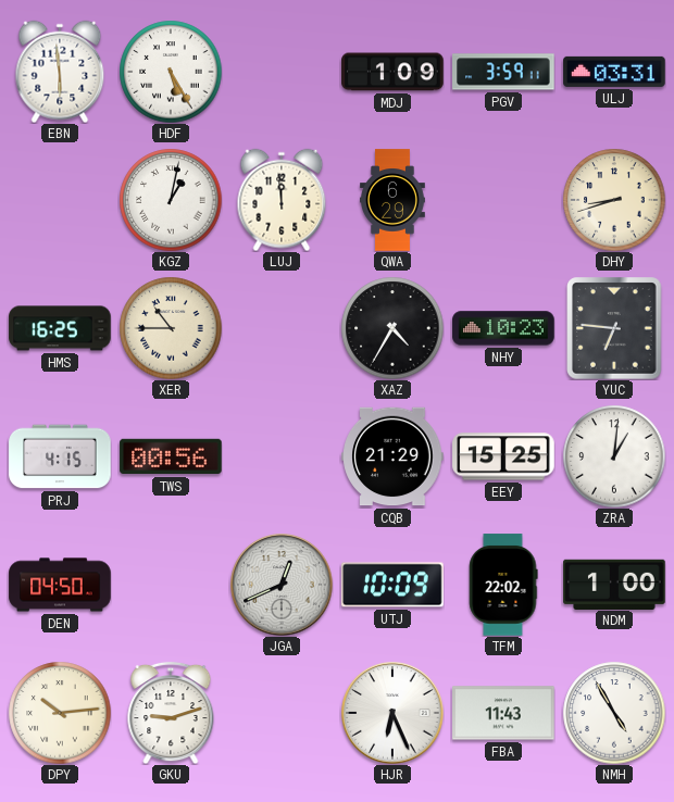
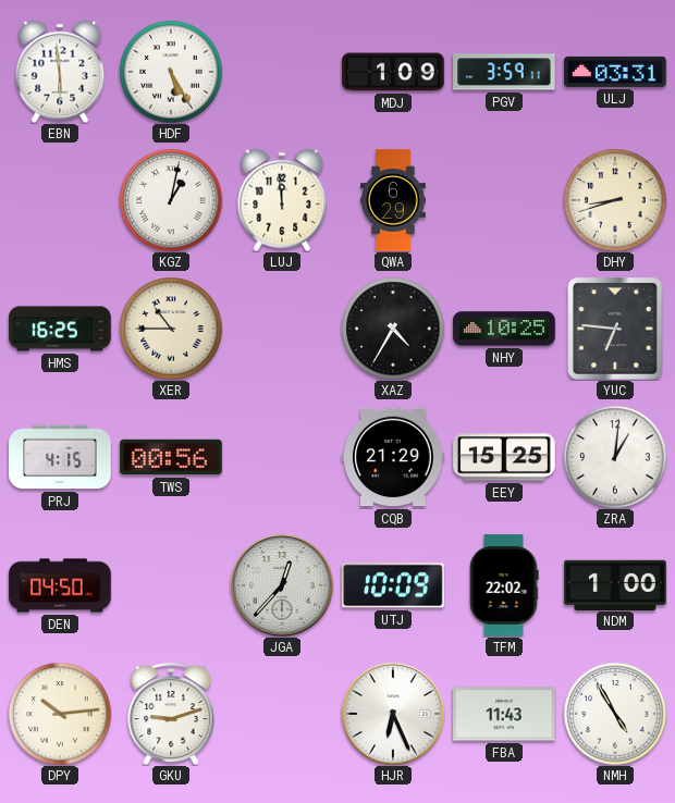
NHY: 10:23 -> 10:25
JGA: 12:41 -> 12:37
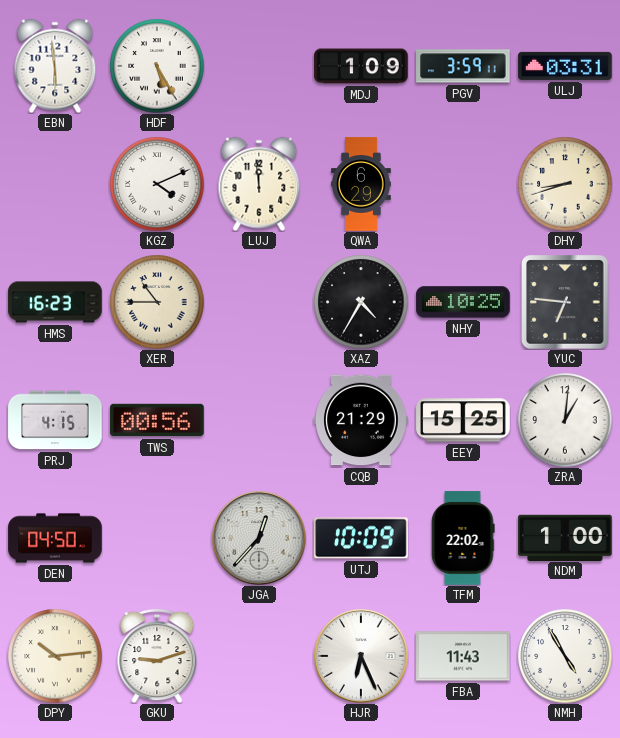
KGZ: 1:02 -> 4:11
HMS: 16:25 -> 16:23
